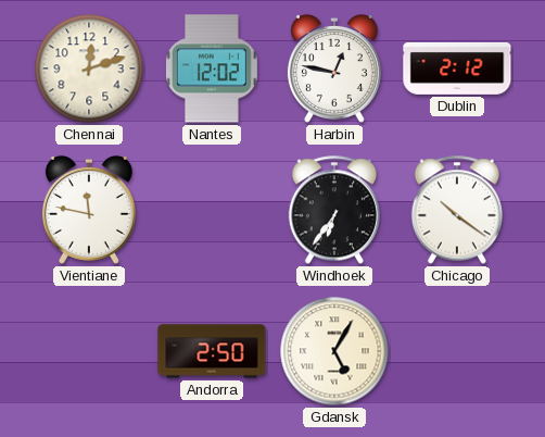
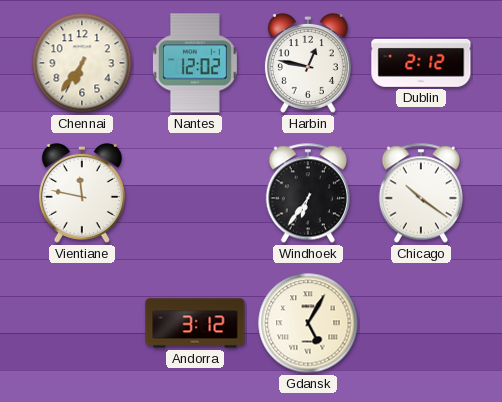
Chennai: 12:12 -> 6:36
Andorra: 2:50 -> 3:12
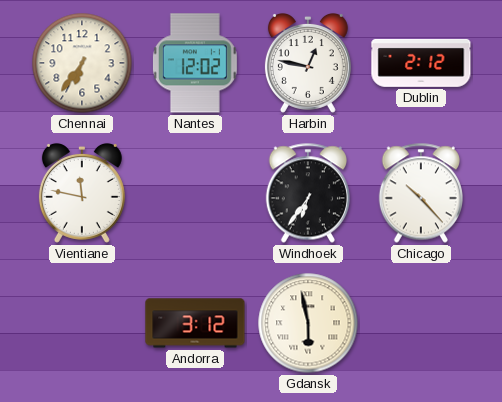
Chicago: 10:21 -> 10:23
Gdansk: 5:05 -> 5:58
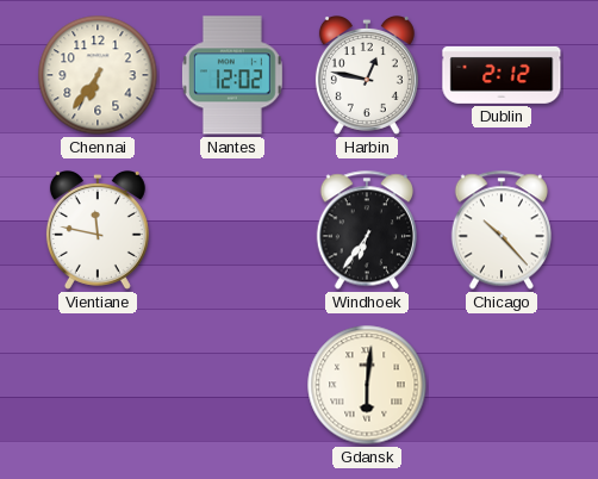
Andorra: 3:12 -> none
Gdansk: 5:58 -> 6:01
